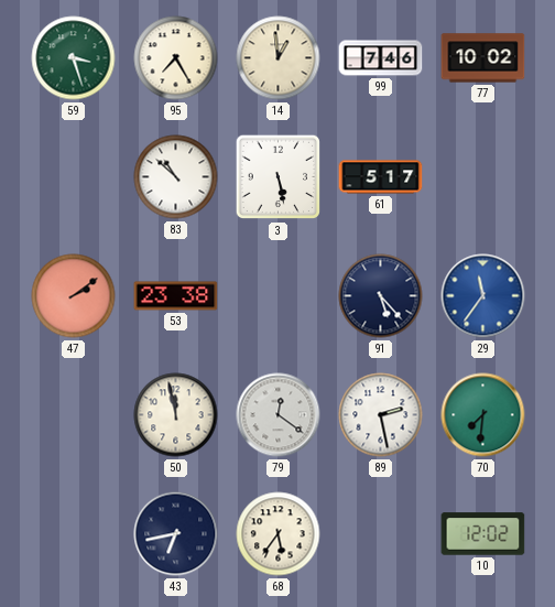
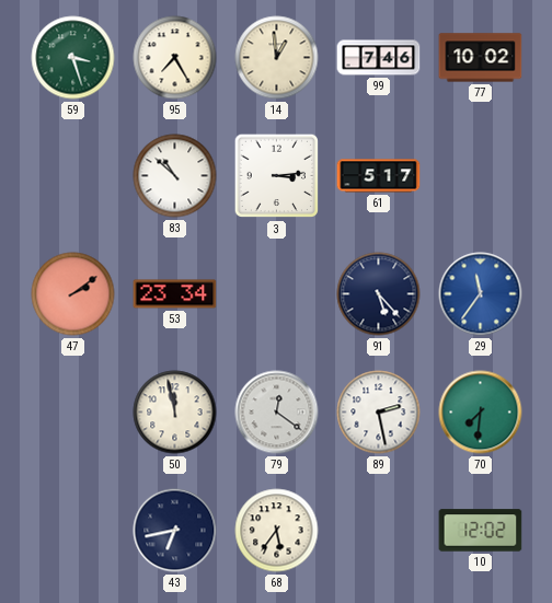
3: 5:28 -> 3:14
53: 23:38 -> 23:34
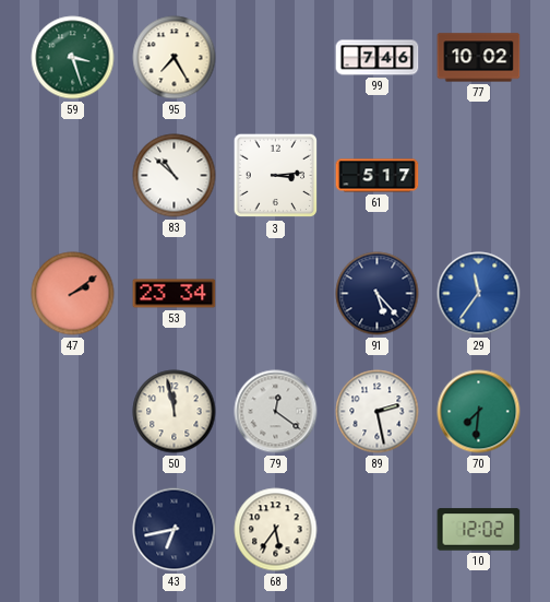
14: 12:59 -> none
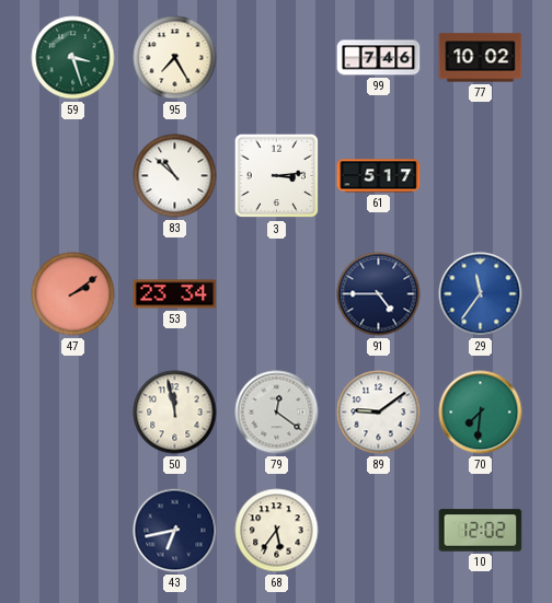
91: 5:23 -> 4:45
89: 2:28 -> 9:09
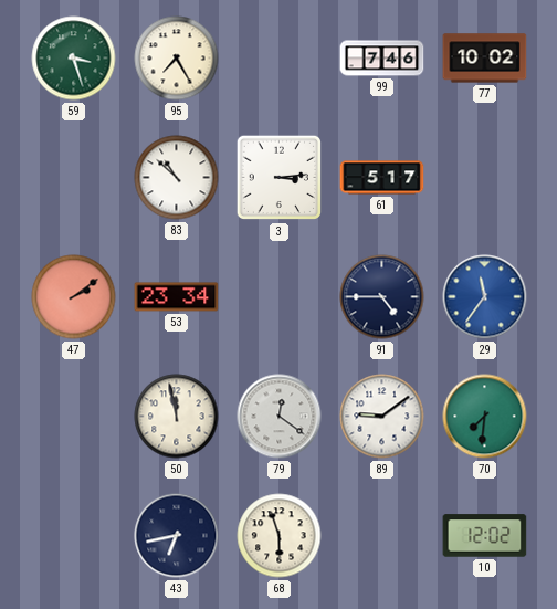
68: 5:36 -> 5:57
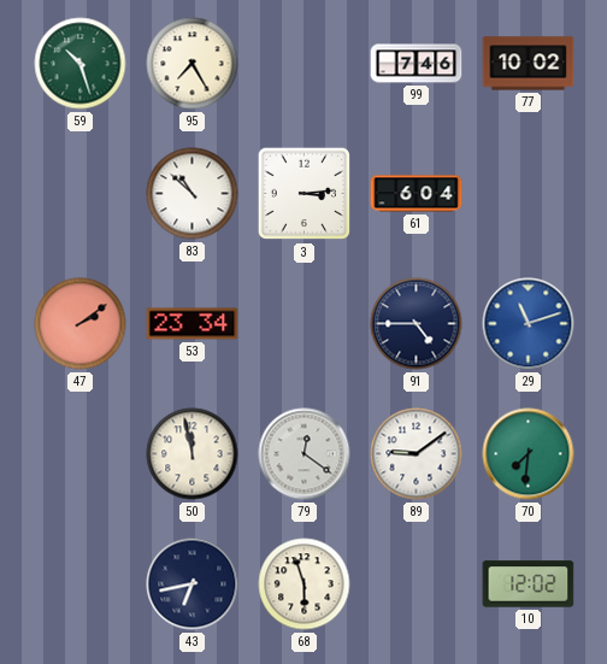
59: 3:27 -> 10:27
61: 5:17 -> 6:04
29: 11:36 -> 11:12
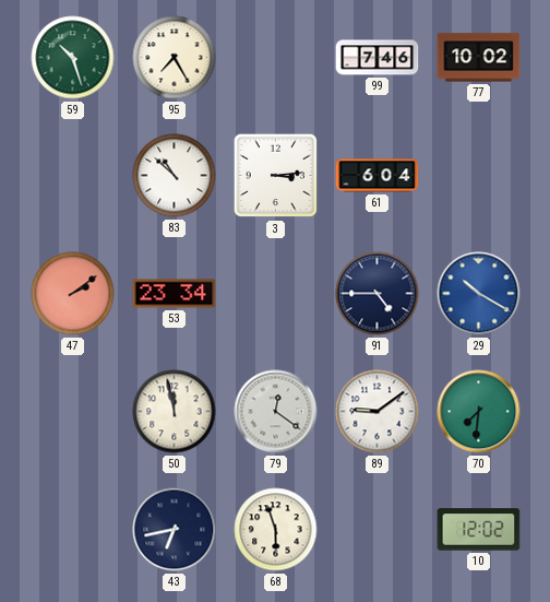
29: 11:12 -> 10:20
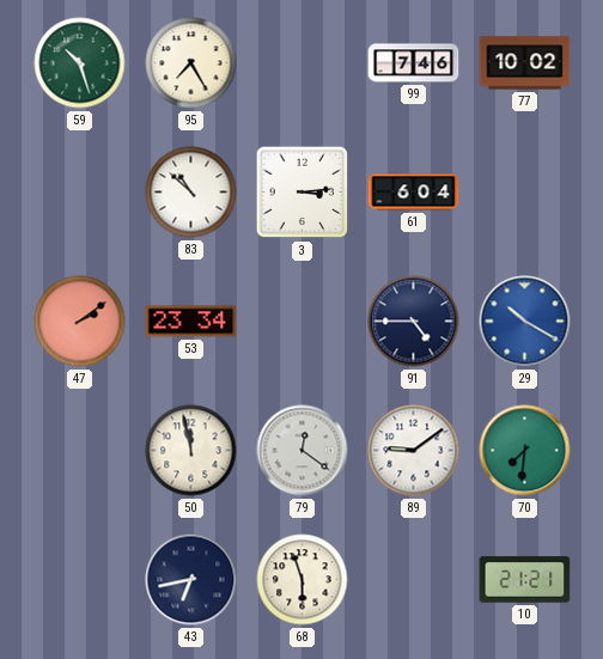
10: 12:02 -> 21:21
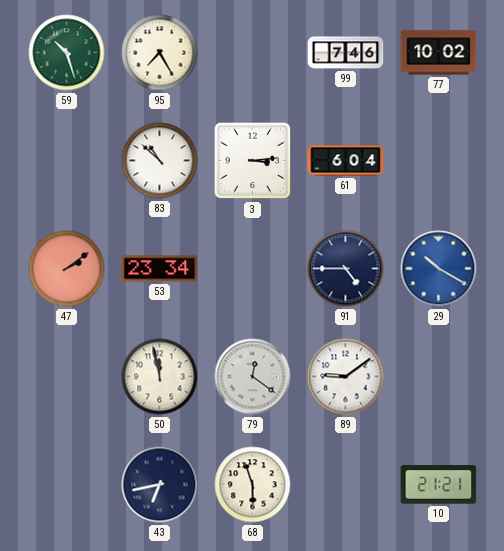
70: 7:31 -> none
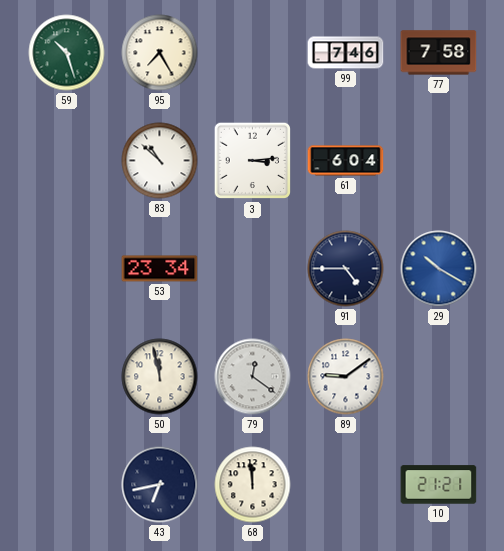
77: 10:02 -> 7:58
47: 2:09 -> none
68: 5:57 -> 11:59
